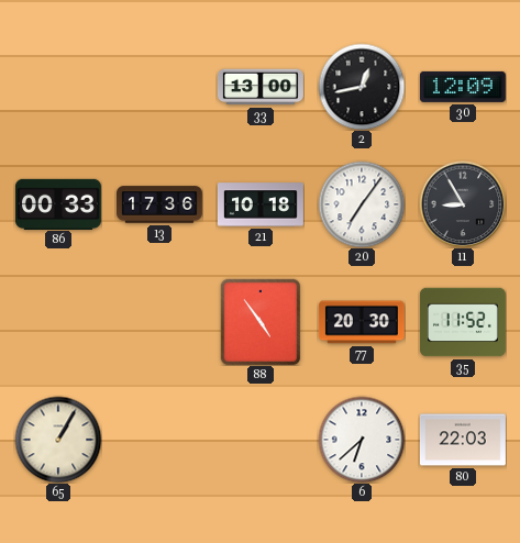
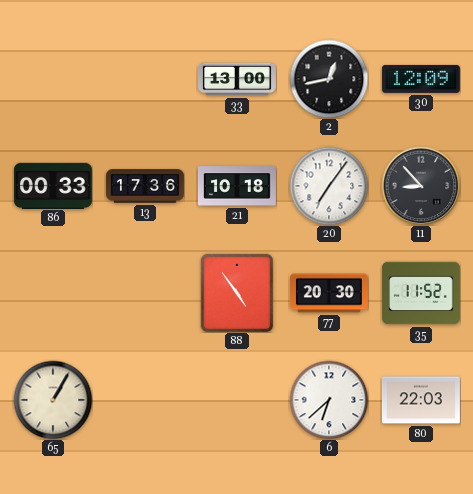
11: 8:55 -> 8:53
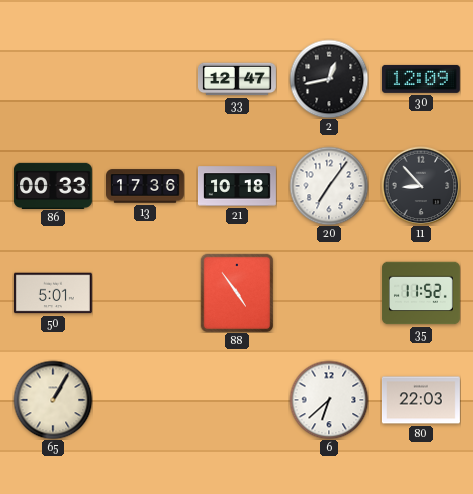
33: 13:00 -> 12:47
50: none -> 5:01
77: 20:30 -> none
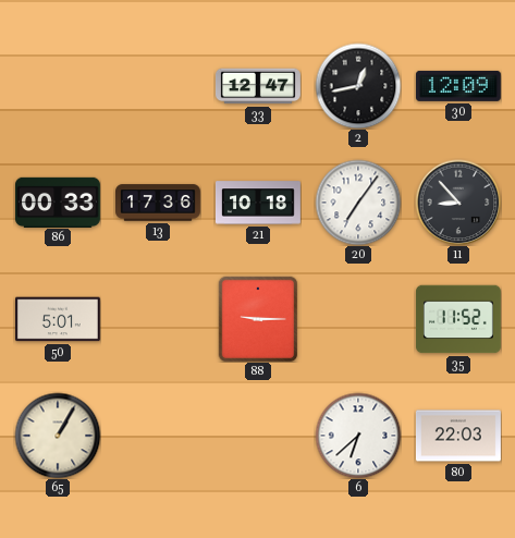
88: 4:54 -> 9:15
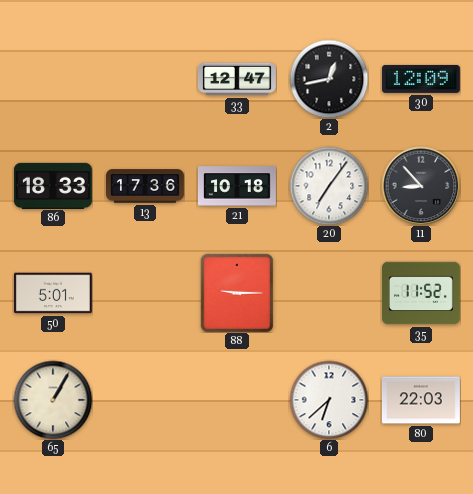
86: 00:33 -> 18:33
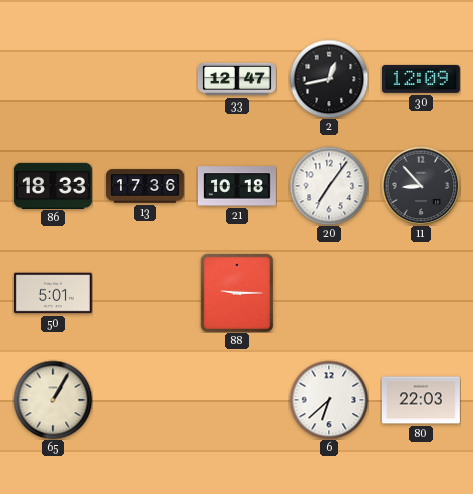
35: 11:52 -> none
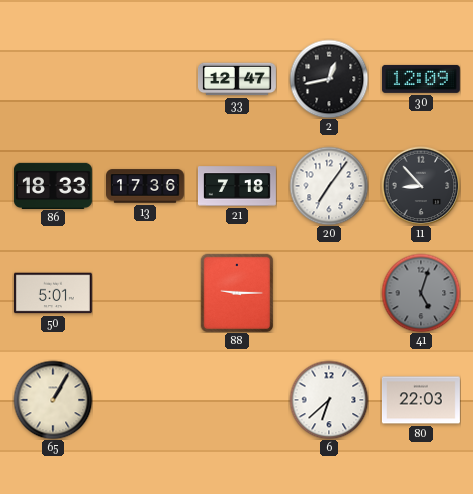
21: 10:18 -> 7:18
41: none -> 5:03
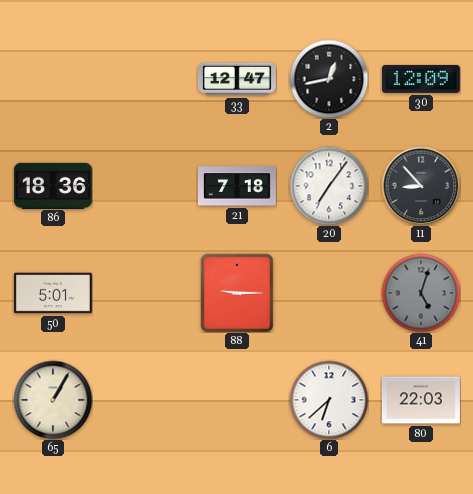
86: 18:33 -> 18:36
13: 17:36 -> none
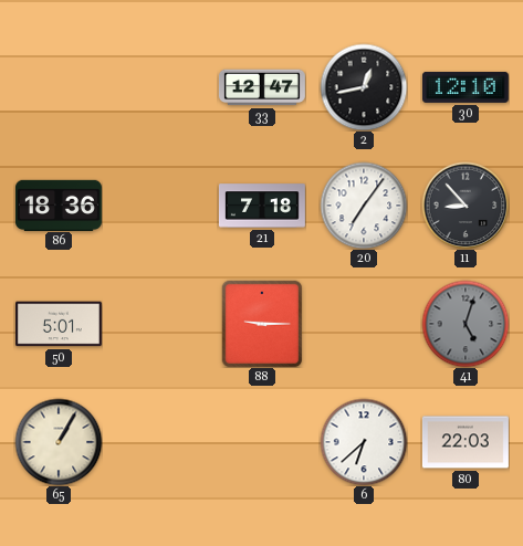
30: 12:09 -> 12:10
